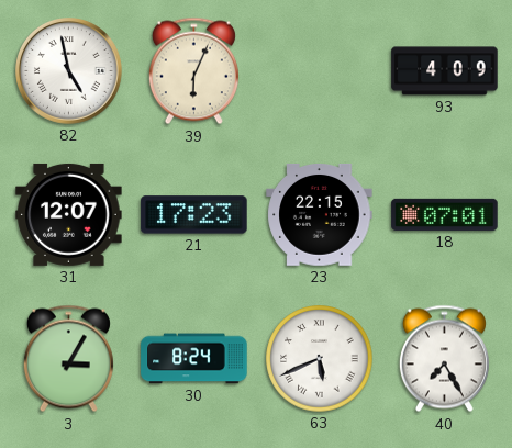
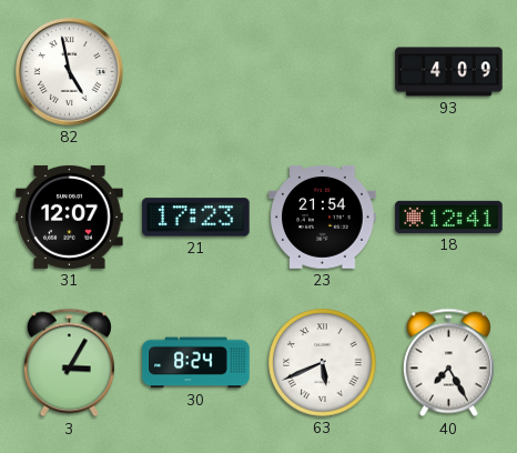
39: 6:04 -> none
23: 22:15 -> 21:54
18: 07:01 -> 12:41
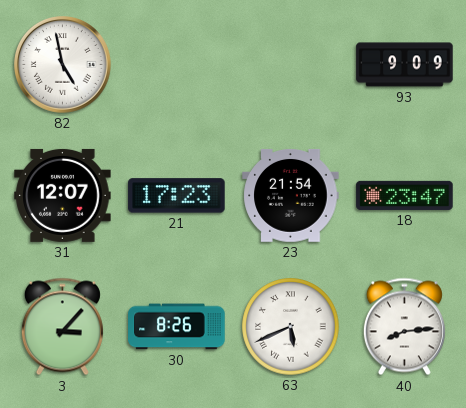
93: 4:09 -> 9:09
18: 12:41 -> 23:47
3: 3:05 -> 3:07
30: 8:24 -> 8:26
40: 7:25 -> 8:14
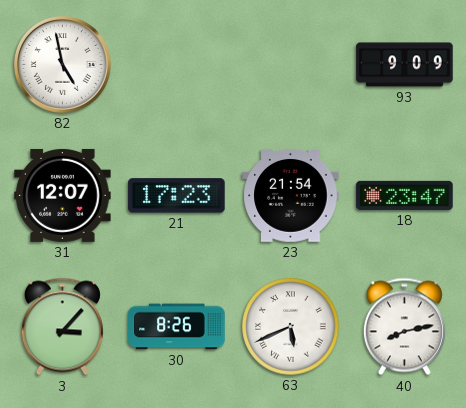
40: 8:14 -> 8:13
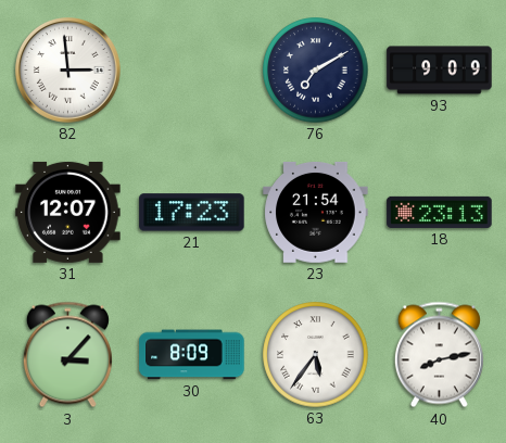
82: 4:58 -> 2:59
76: none -> 7:10
18: 23:47 -> 23:13
30: 8:26 -> 8:09
63: 5:41 -> 5:36
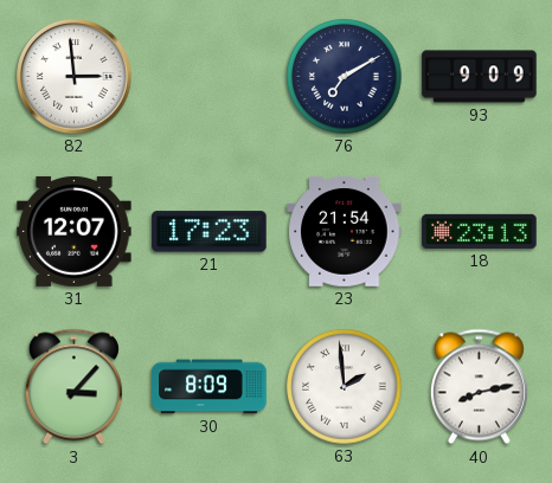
63: 5:36 -> 1:59
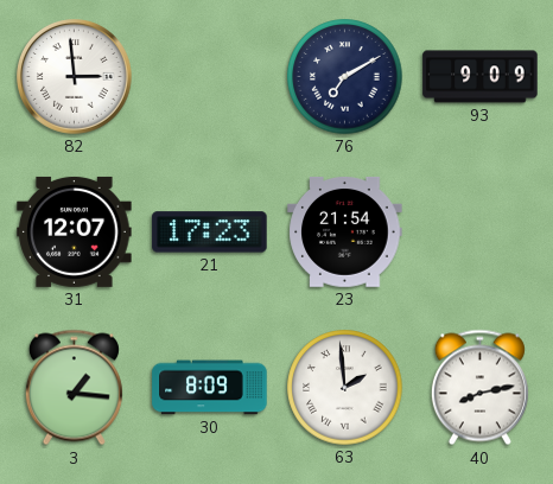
18: 23:13 -> none
3: 3:07 -> 1:16
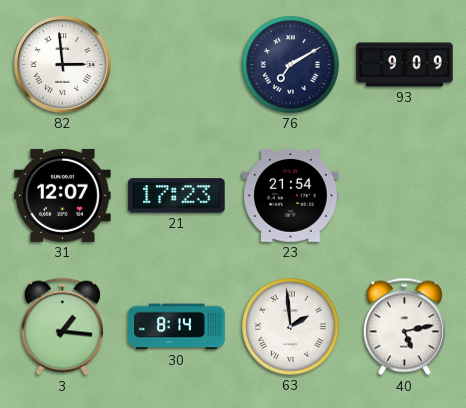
30: 8:09 -> 8:14
40: 8:13 -> 5:13
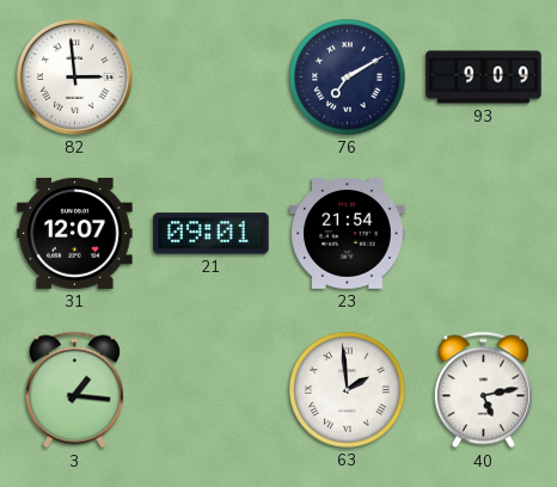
21: 17:23 -> 09:01
30: 8:14 -> none
